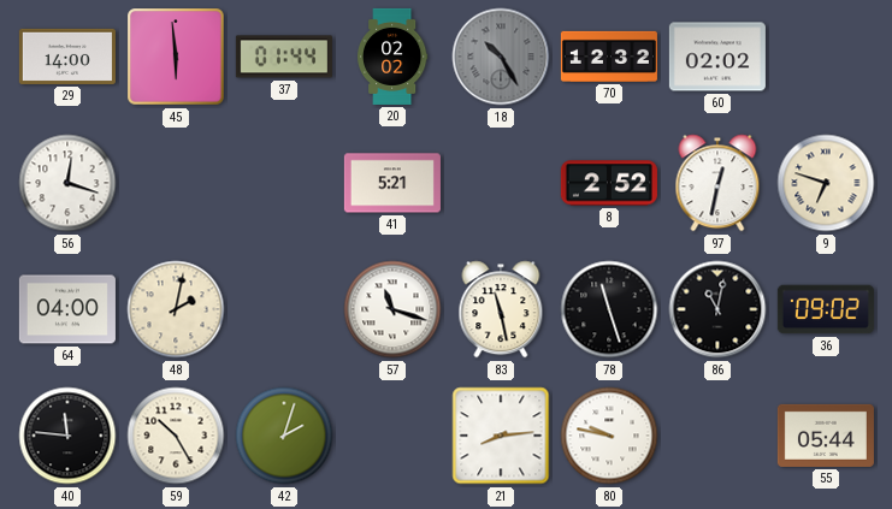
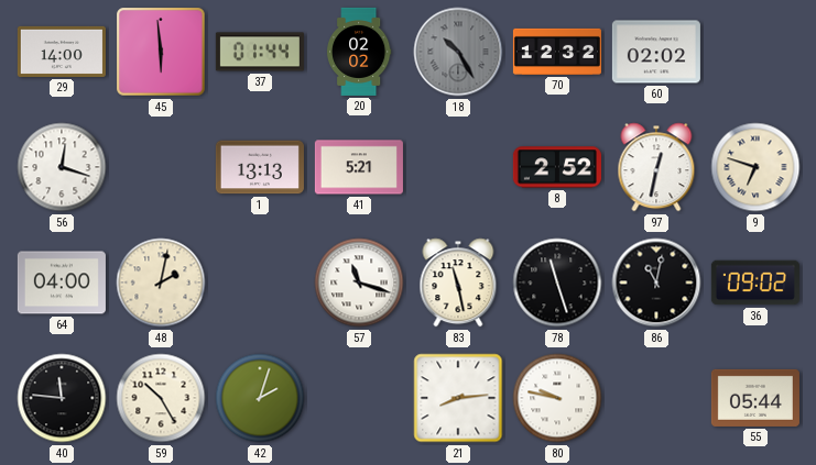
1: none -> 13:13
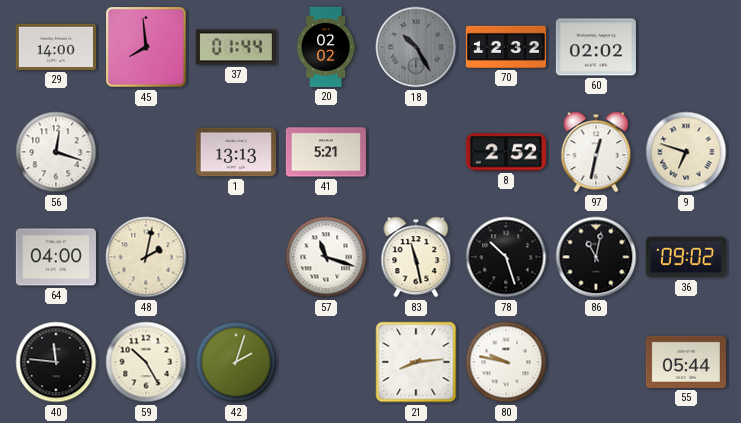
45: 5:59 -> 7:59
78: 11:27 -> 10:27
